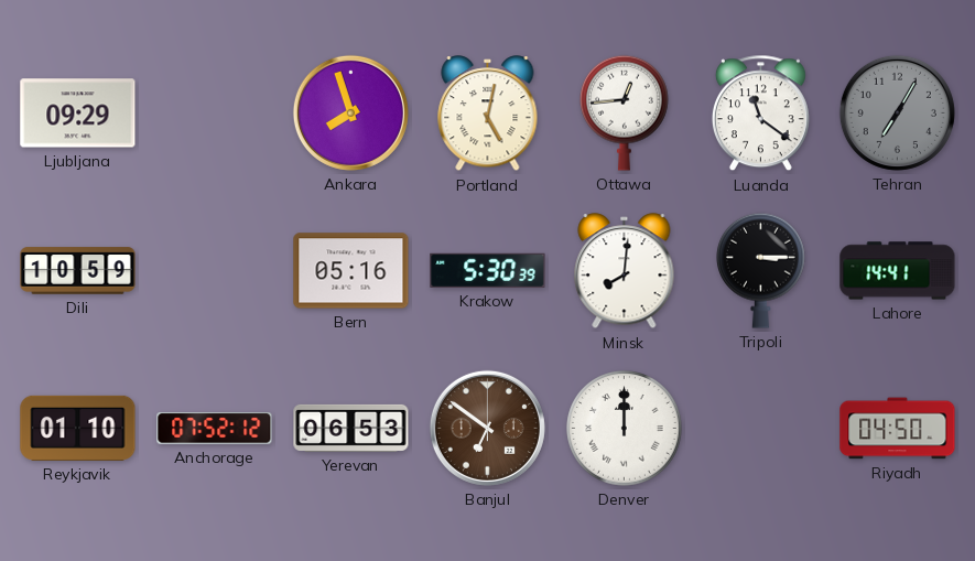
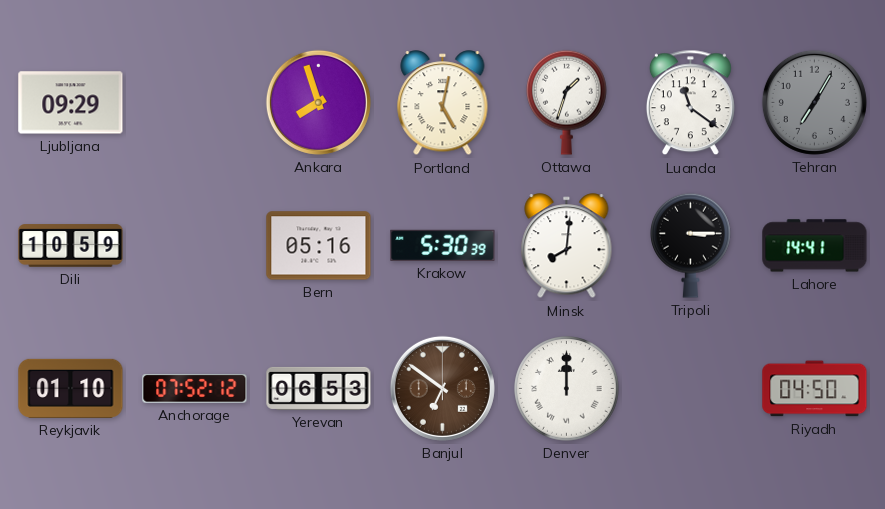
Ottawa: 12:44 -> 1:33
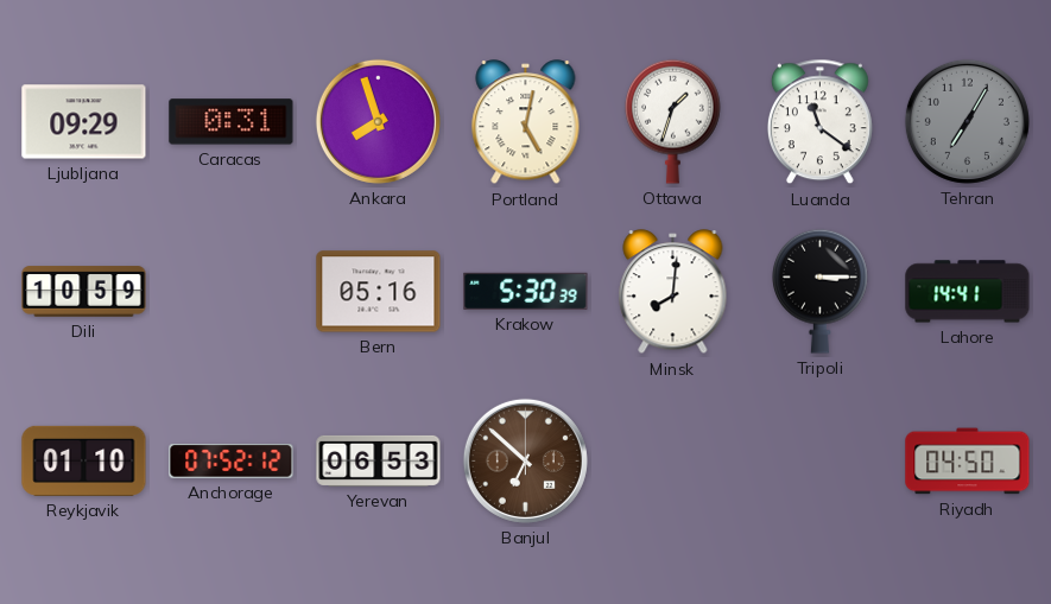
Caracas: none -> 0:31
Banjul: 6:51 -> 6:52
Denver: 12:00 -> none
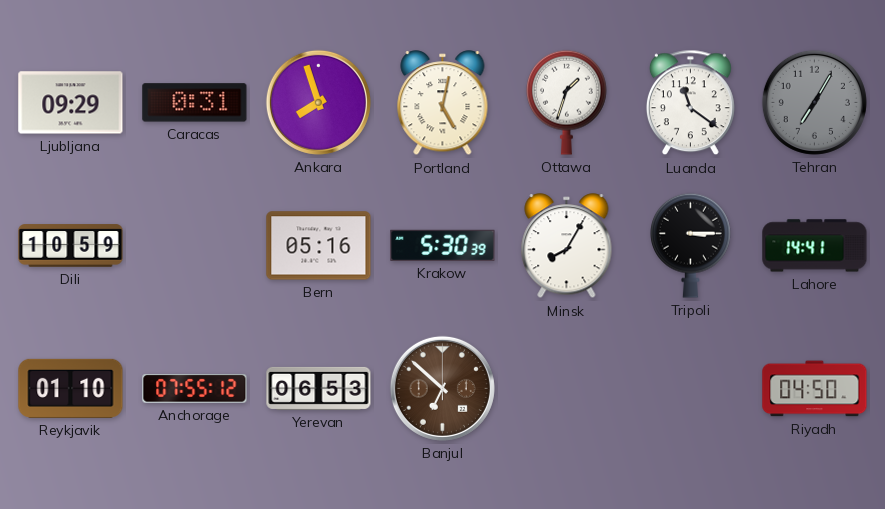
Minsk: 8:01 -> 8:05
Anchorage: 07:52 -> 07:55
